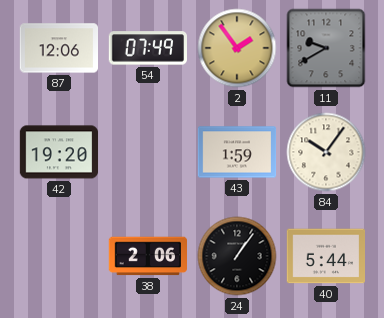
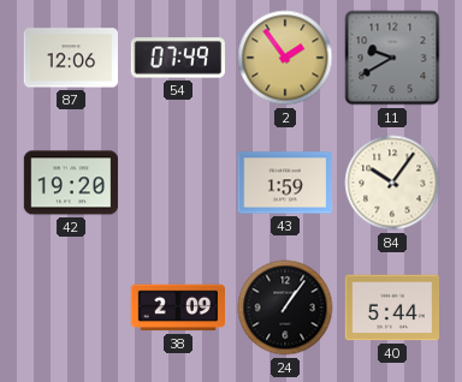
38: 2:06 -> 2:09
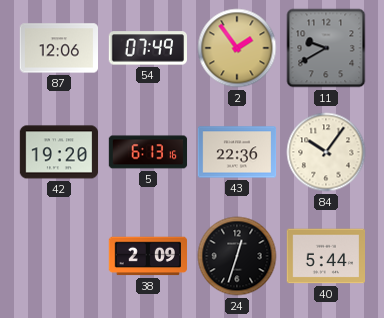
5: none -> 6:13
43: 1:59 -> 22:36
24: 1:06 -> 12:33
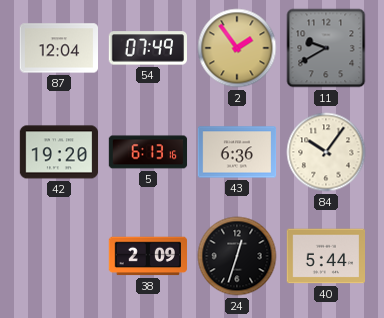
87: 12:06 -> 12:04
43: 22:36 -> 6:36
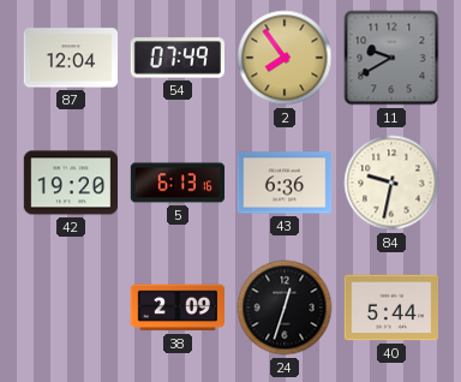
2: 1:54 -> 7:54
84: 10:06 -> 9:32
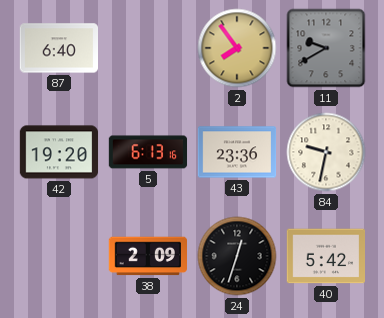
87: 12:04 -> 6:40
54: 07:49 -> none
43: 6:36 -> 23:36
40: 5:44 -> 5:42
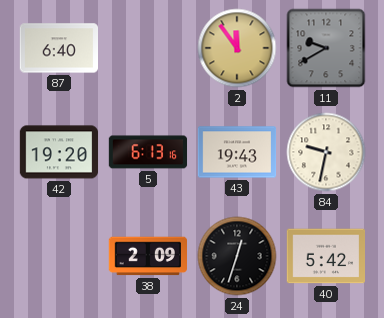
2: 7:54 -> 11:54
43: 23:36 -> 19:43
